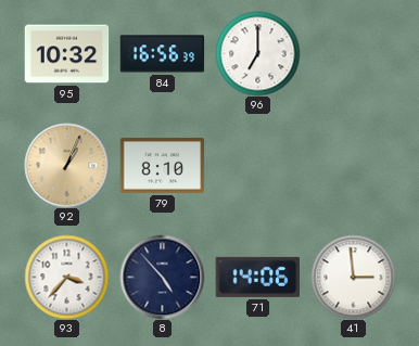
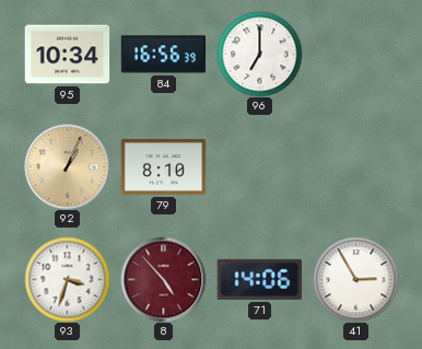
95: 10:32 -> 10:34
93: 3:37 -> 3:33
8 dial: navy -> burgundy
41: 2:59 -> 2:55
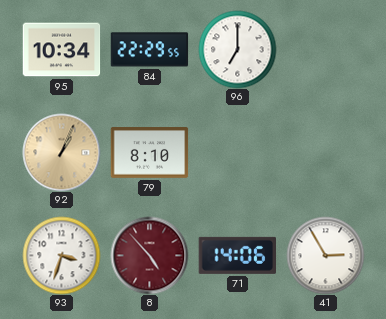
84: 16:56 -> 22:29
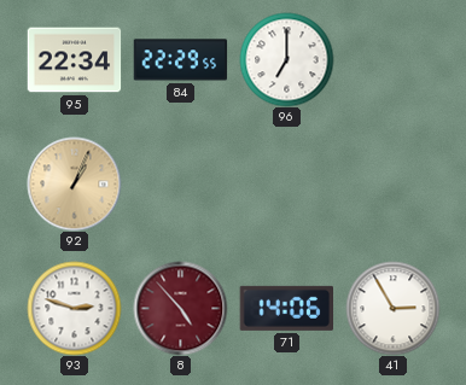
95: 10:34 -> 22:34
79: 8:10 -> none
93: 3:33 -> 2:48
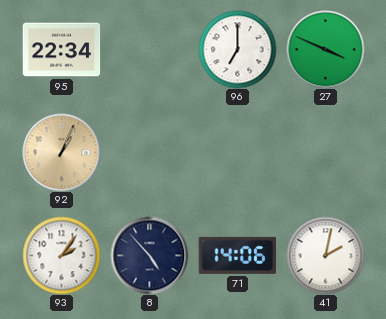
84: 22:29 -> none
27: none -> 3:49
93: 2:48 -> 2:06
8 dial: burgundy -> navy
41: 2:55 -> 2:02
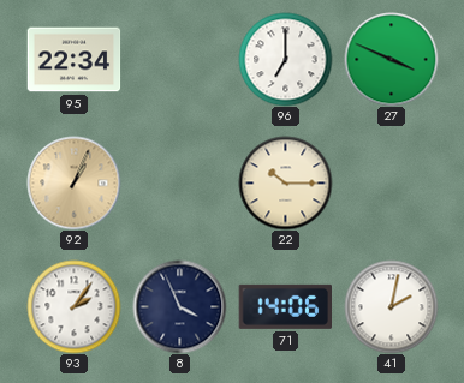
22: none -> 10:15
8: 4:53 -> 3:56
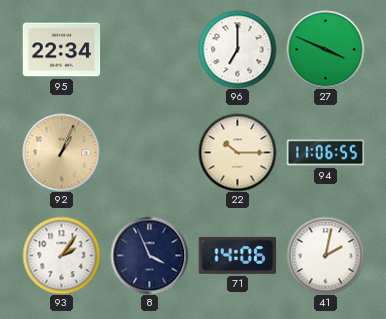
94: none -> 11:06
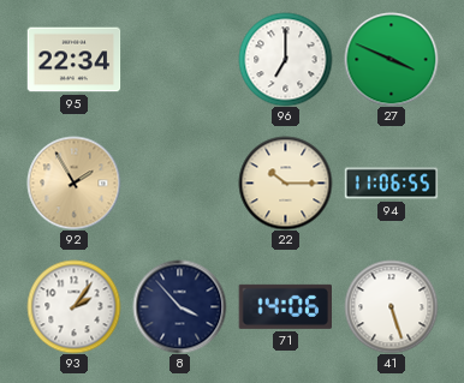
92: 1:04 -> 1:55
8: 3:56 -> 3:53
41: 2:02 -> 5:27
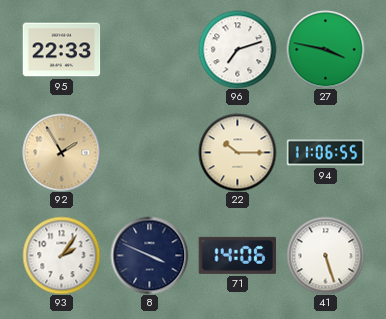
95: 22:34 -> 22:33
96: 7:00 -> 7:12
27: 3:49 -> 3:47
8: 3:53 -> 3:49
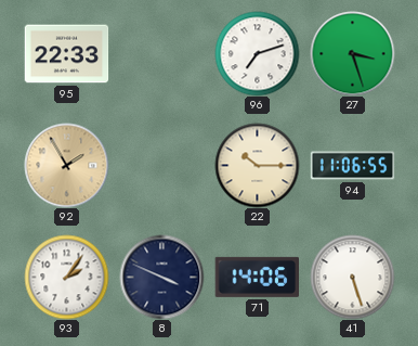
27: 3:47 -> 3:27
